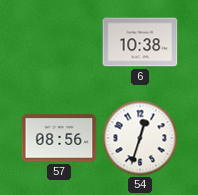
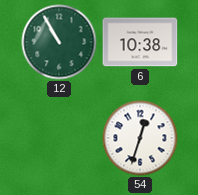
12: none -> 10:55
57: 08:56 -> none
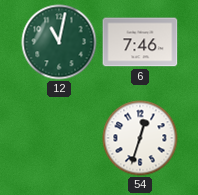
12: 10:55 -> 11:02
6: 10:38 -> 7:46
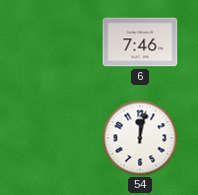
12: 11:02 -> none
54: 12:33 -> 12:02
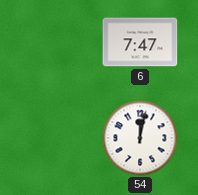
6: 7:46 -> 7:47
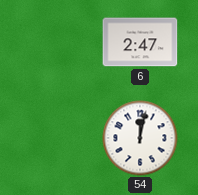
6: 7:47 -> 2:47
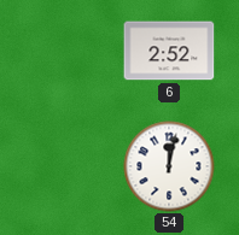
6: 2:47 -> 2:52
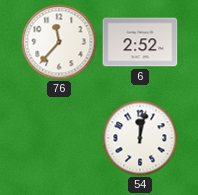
76: none -> 11:37
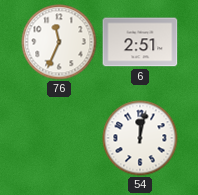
76: 11:37 -> 11:34
6: 2:52 -> 2:51
